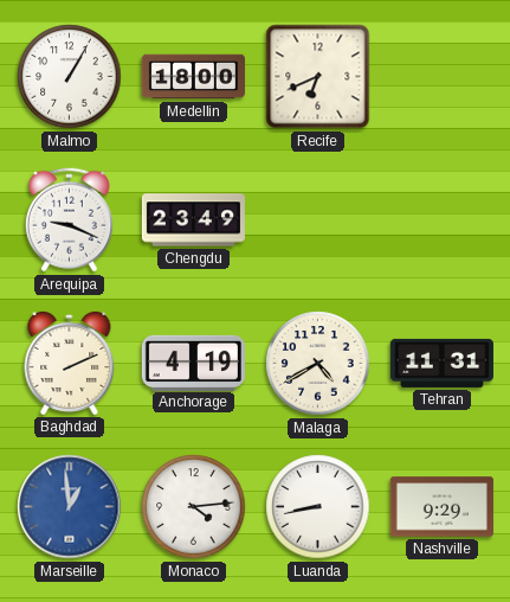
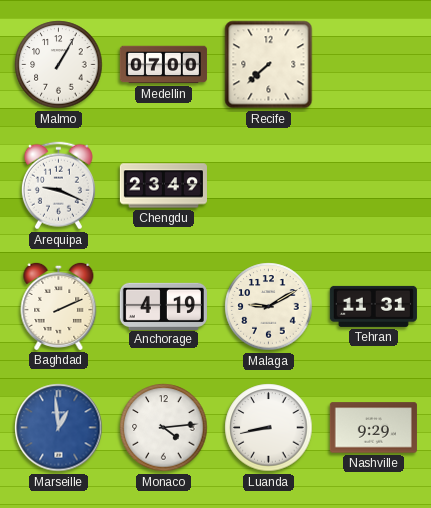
Medellin: 18:00 -> 07:00
Recife: 6:41 -> 7:38
Malaga: 4:40 -> 9:10
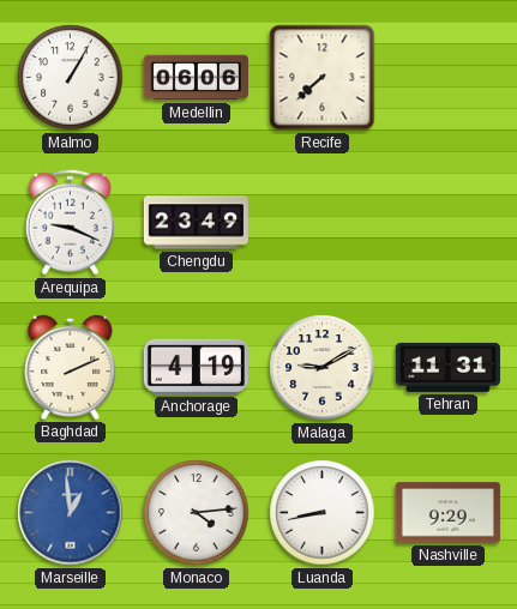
Medellin: 07:00 -> 06:06
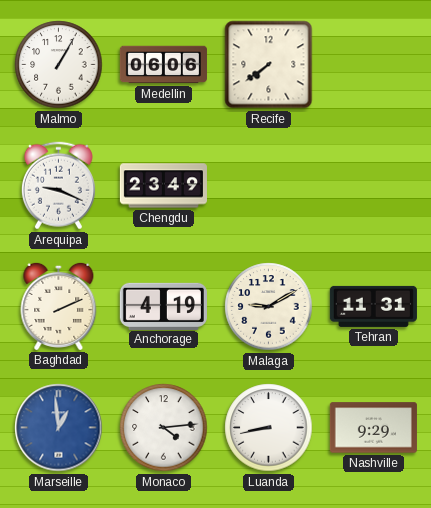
Recife: 7:38 -> 7:39
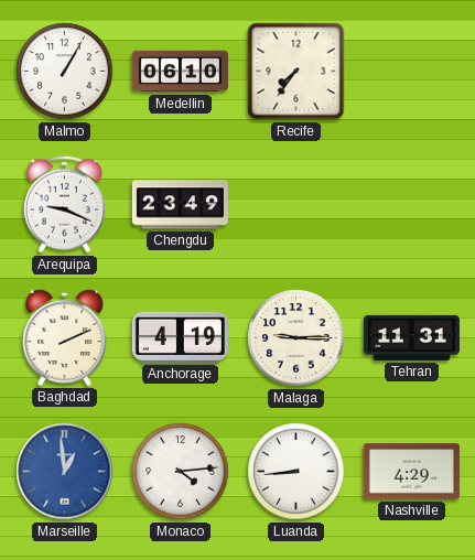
Medellin: 06:06 -> 06:10
Recife: 7:39 -> 7:36
Malaga: 9:10 -> 9:15
Luanda: 8:43 -> 8:44
Nashville: 9:29 -> 4:29
